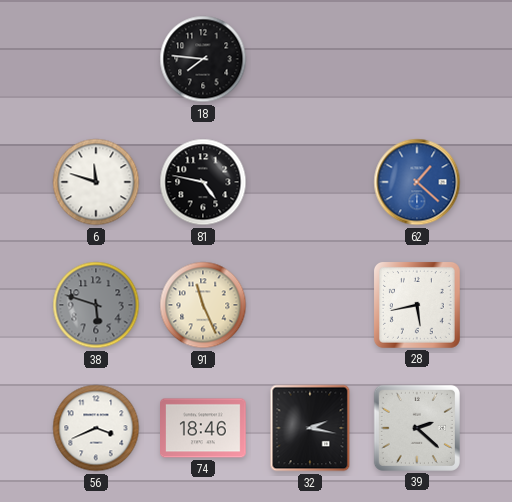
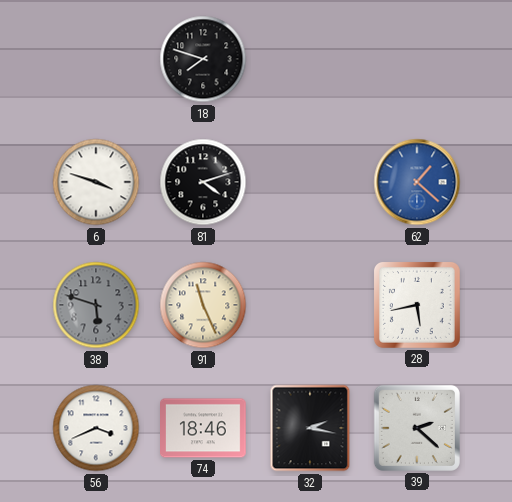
18: 7:46 -> 7:48
6: 11:48 -> 3:48
81: 4:47 -> 4:12
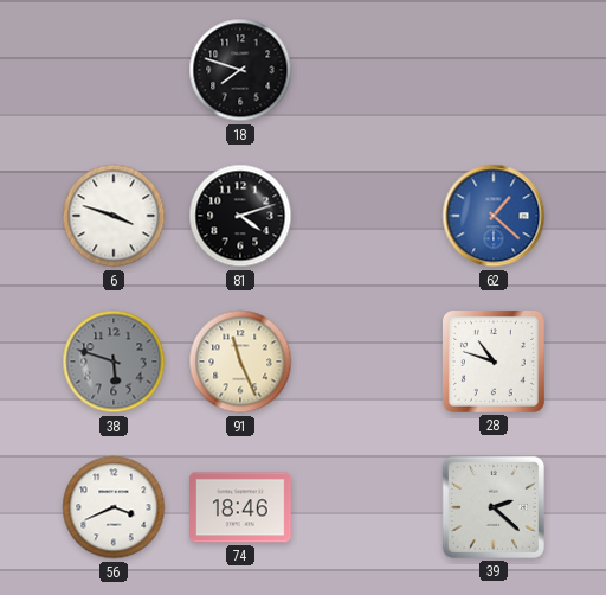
28: 5:43 -> 10:48
32: 2:17 -> none
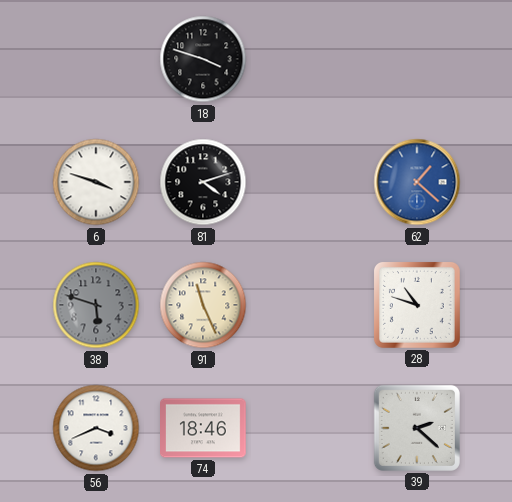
18: 7:48 -> 3:48
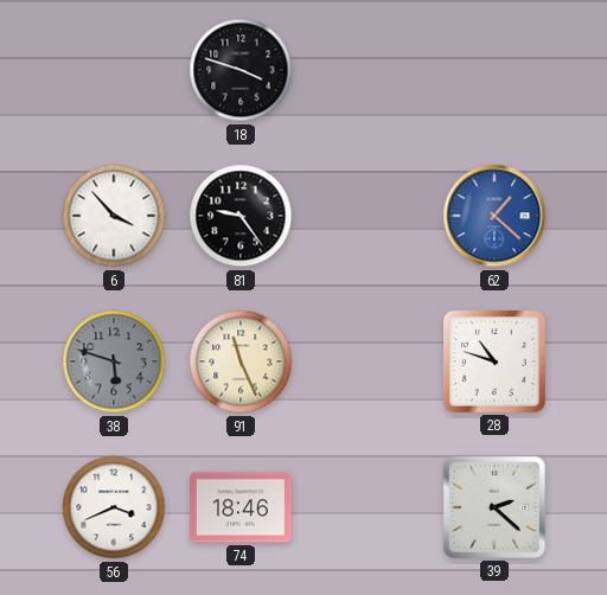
6: 3:48 -> 3:53
81: 4:12 -> 9:24
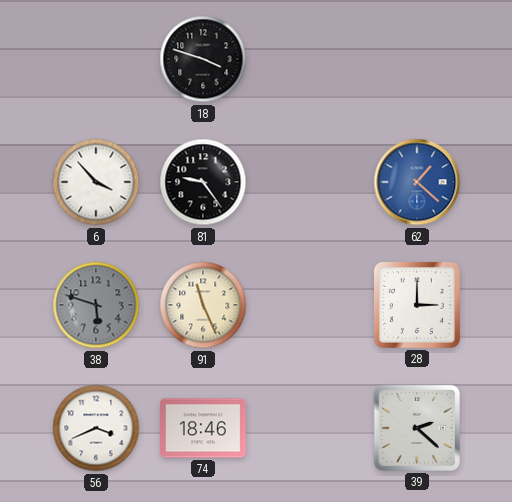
28: 10:48 -> 3:00
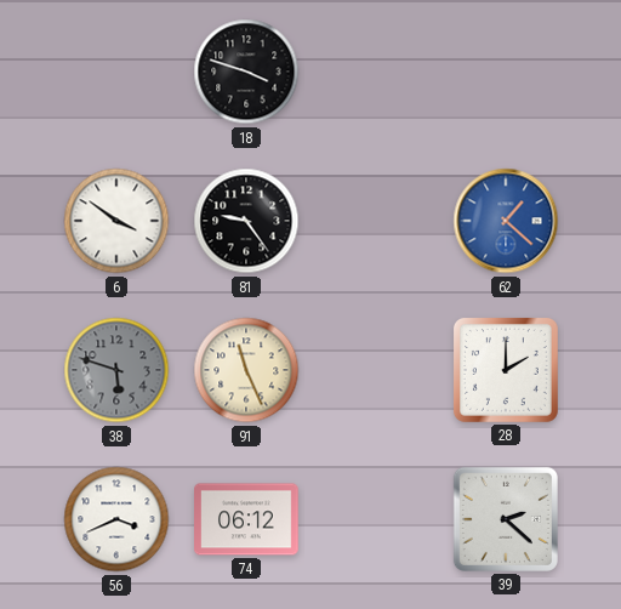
6: 3:53 -> 3:51
28: 3:00 -> 2:00
74: 18:46 -> 06:12
